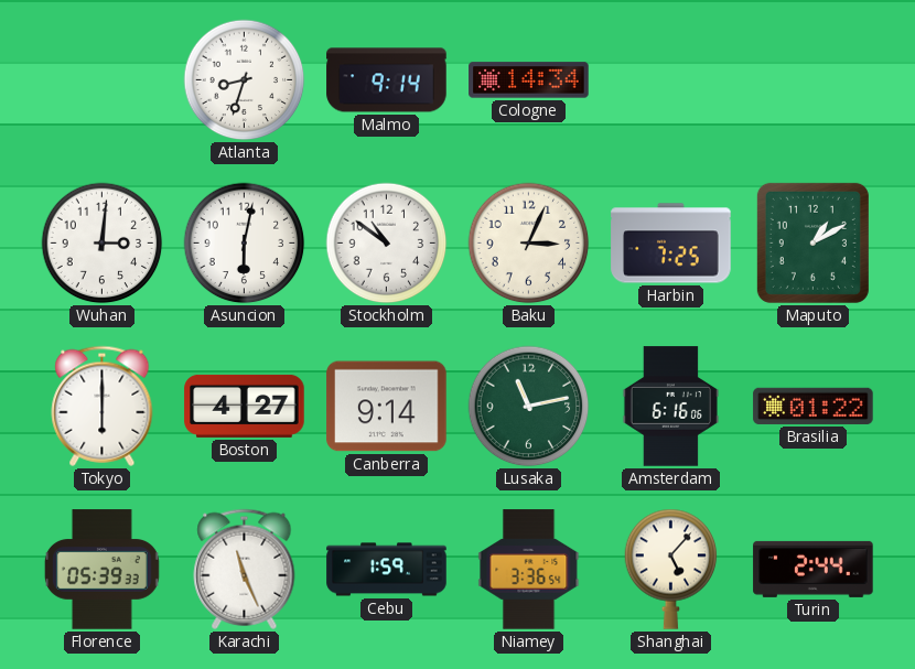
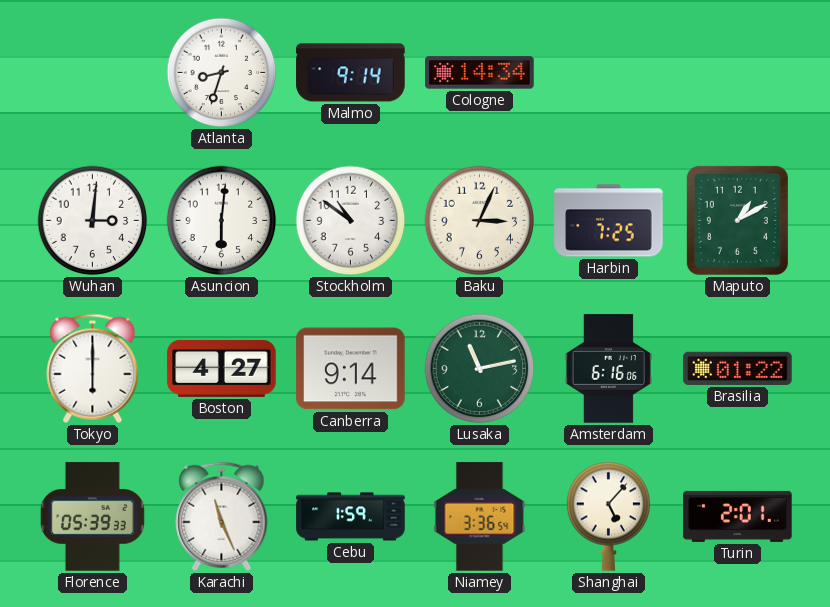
Asuncion: 6:02 -> 6:01
Turin: 2:44 -> 2:01
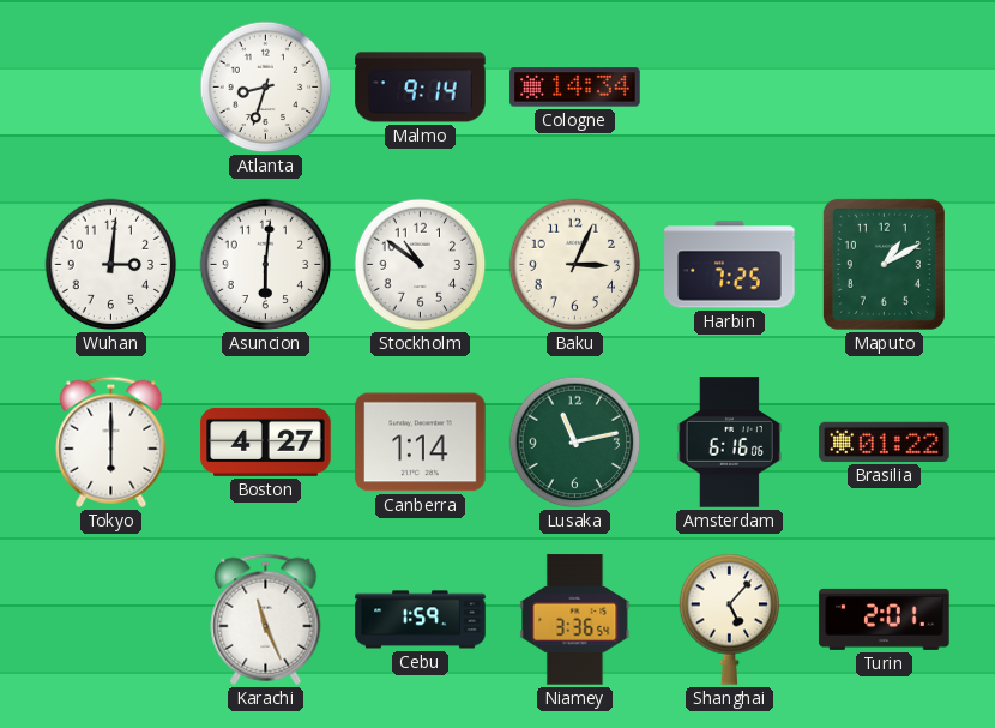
Canberra: 9:14 -> 1:14
Florence: 05:39 -> none
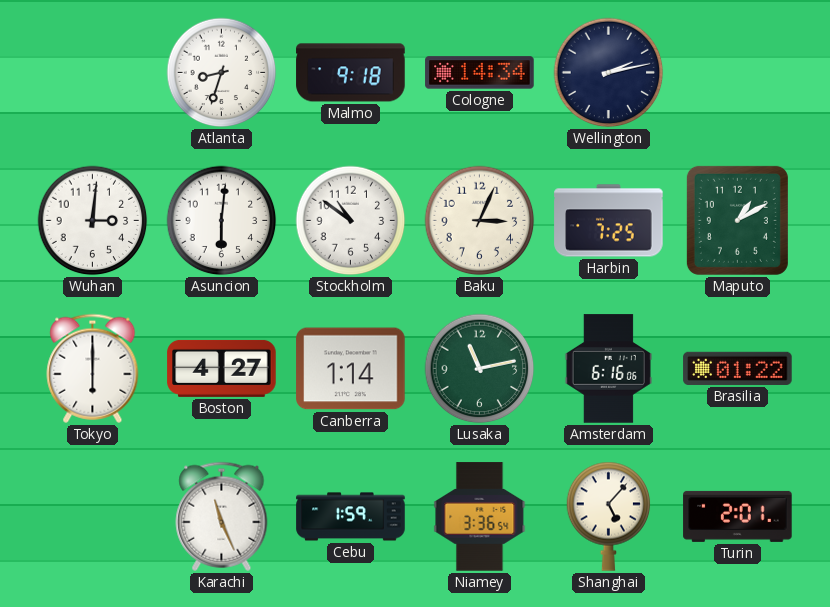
Malmo: 9:14 -> 9:18
Wellington: none -> 2:13
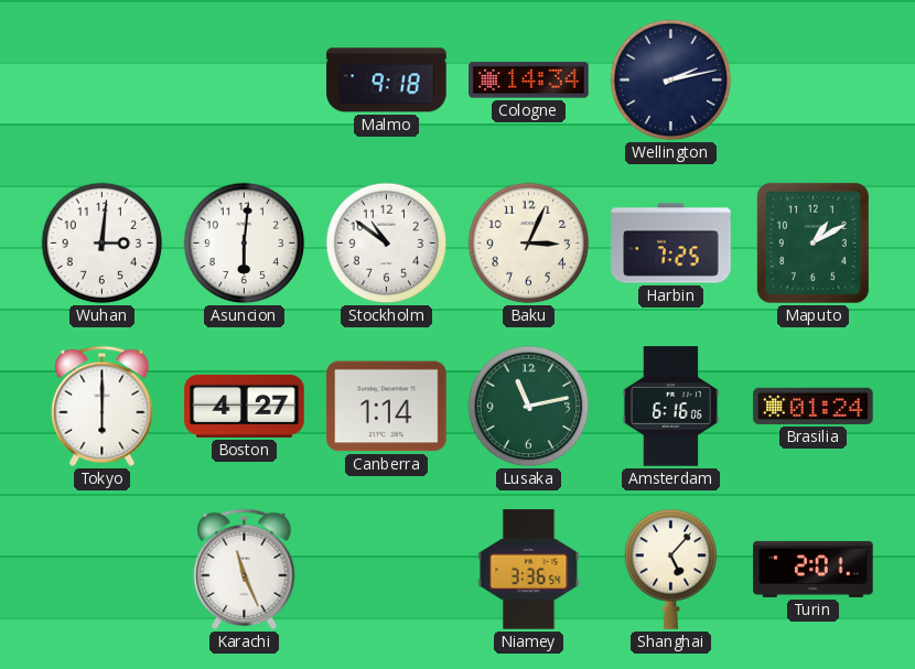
Atlanta: 8:33 -> none
Brasilia: 01:22 -> 01:24
Cebu: 1:59 -> none
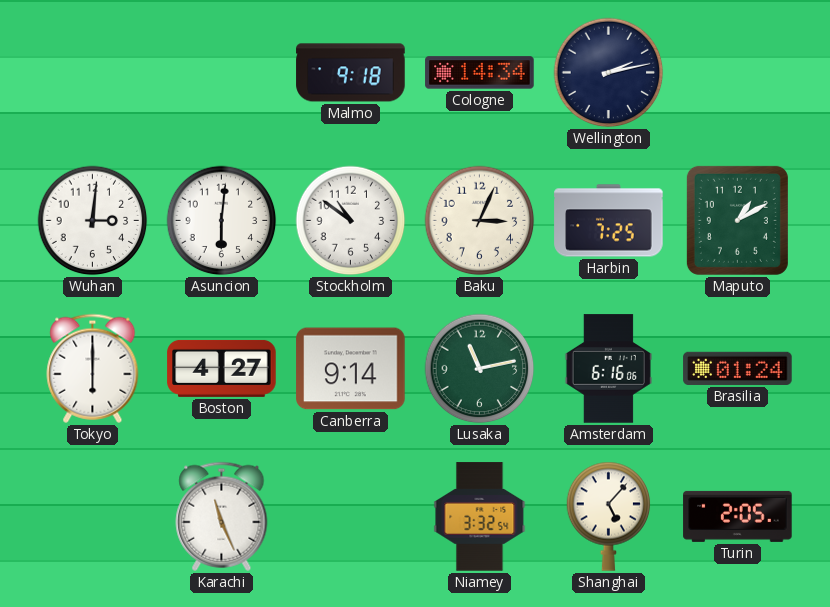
Canberra: 1:14 -> 9:14
Niamey: 3:36 -> 3:32
Turin: 2:01 -> 2:05
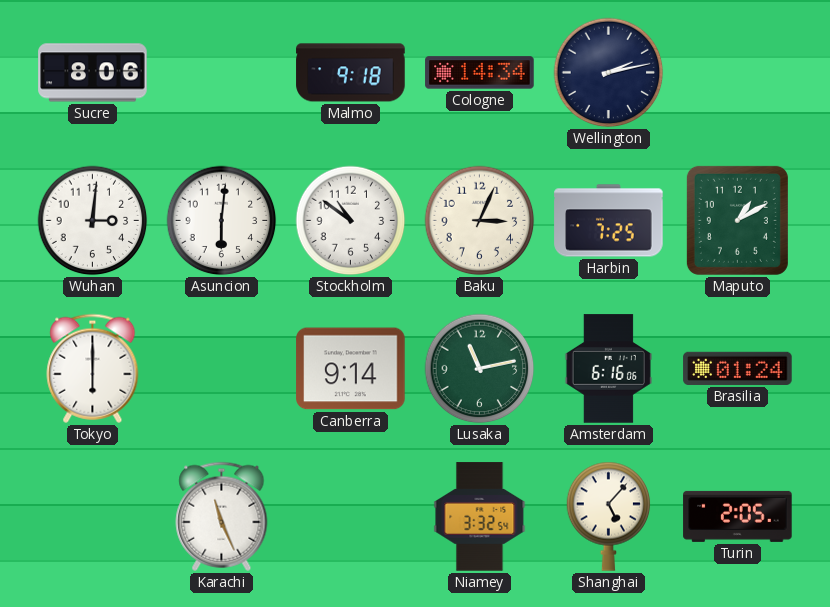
Sucre: none -> 8:06
Boston: 4:27 -> none
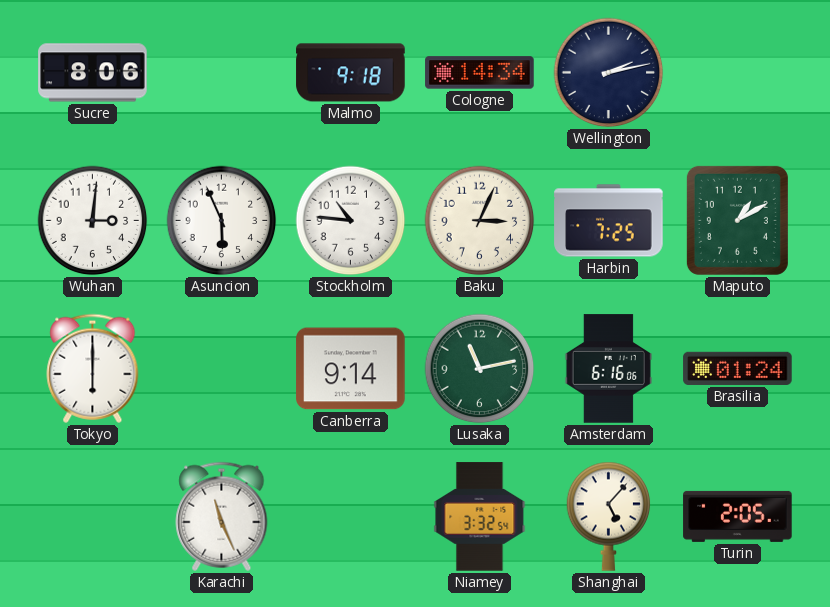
Asuncion: 6:01 -> 5:56
Stockholm: 10:51 -> 10:46
